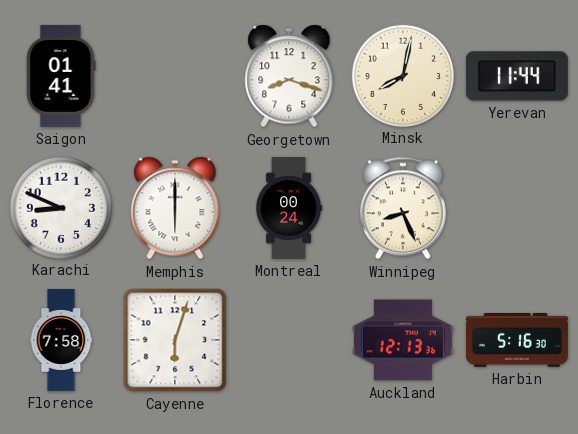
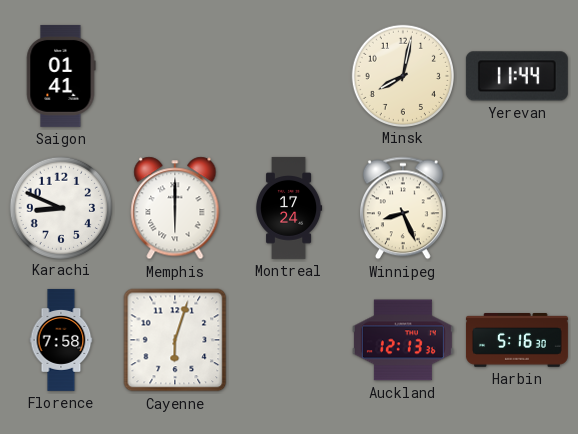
Georgetown: 8:18 -> none
Montreal: 00:24 -> 17:24
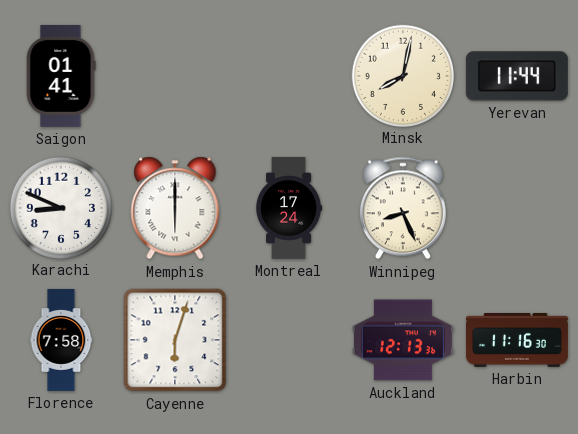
Harbin: 5:16 -> 11:16
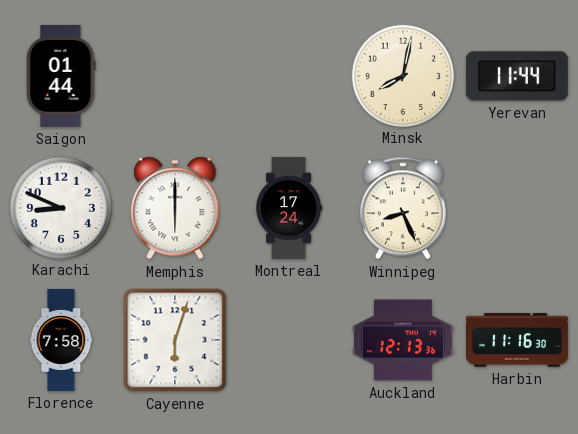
Saigon: 01:41 -> 01:44
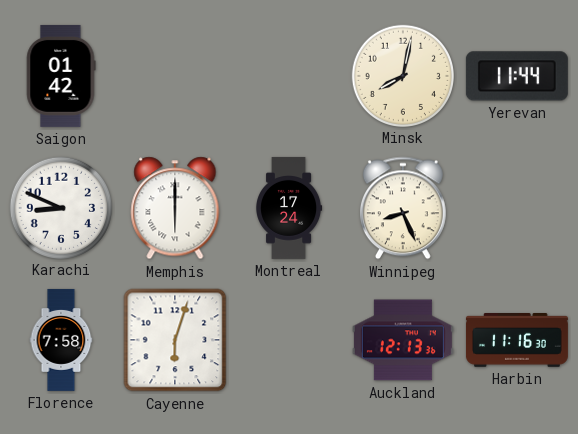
Saigon: 01:44 -> 01:42
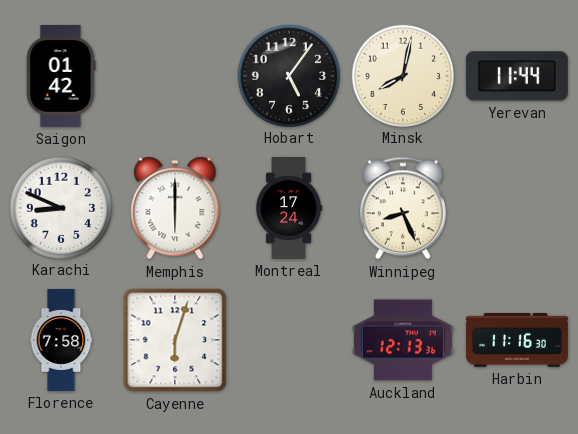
Hobart: none -> 5:06
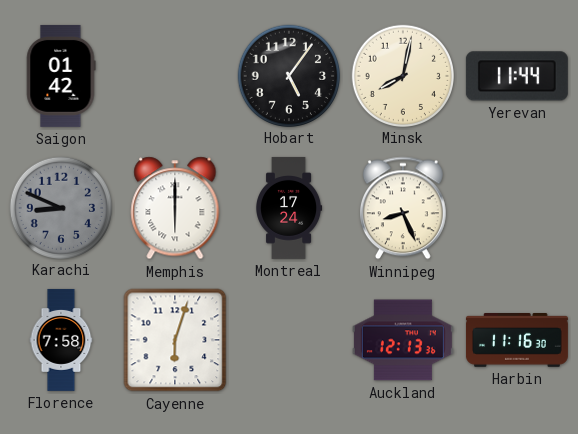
Karachi dial: white -> grey
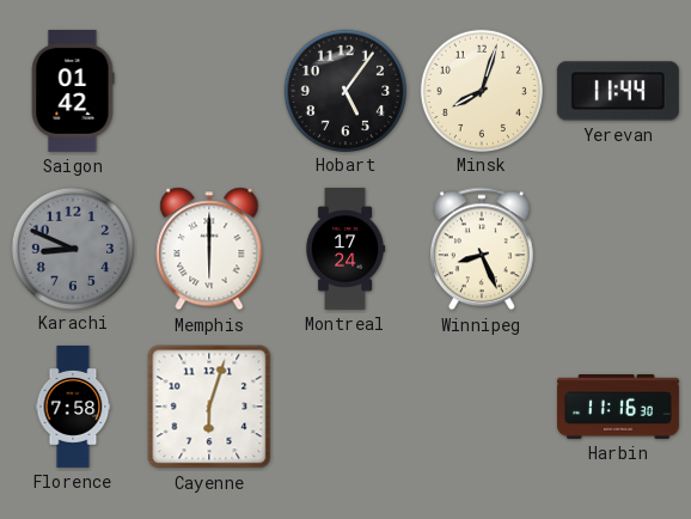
Minsk: 8:02 -> 8:03
Auckland: 12:13 -> none
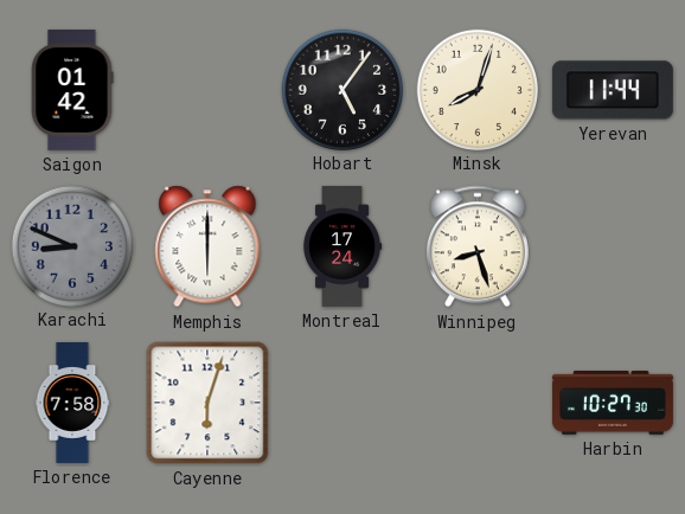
Winnipeg: 8:26 -> 8:27
Harbin: 11:16 -> 10:27
